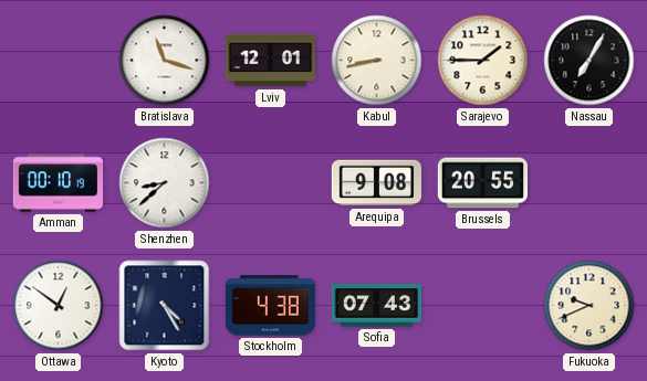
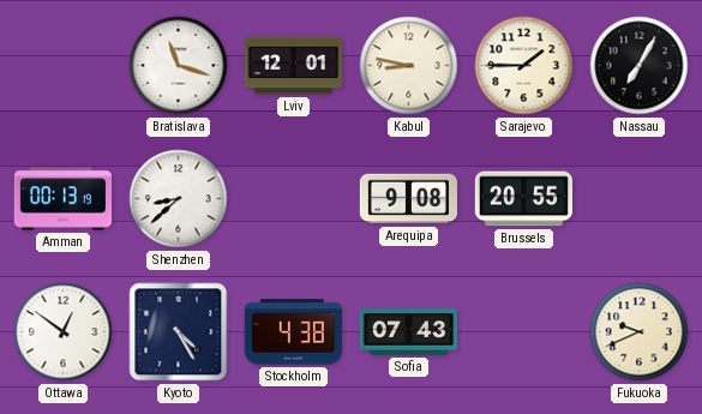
Kabul: 8:43 -> 8:47
Amman: 00:10 -> 00:13
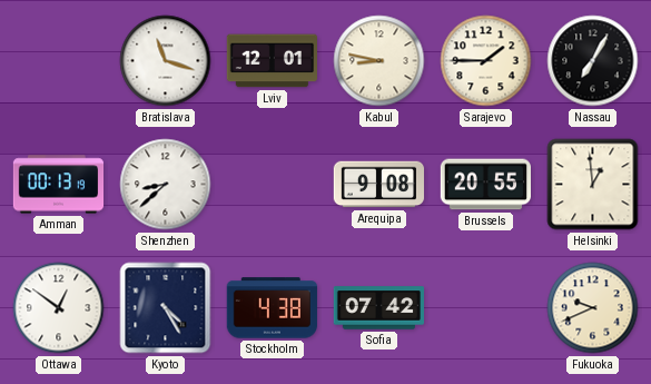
Helsinki: none -> 12:59
Sofia: 07:43 -> 07:42
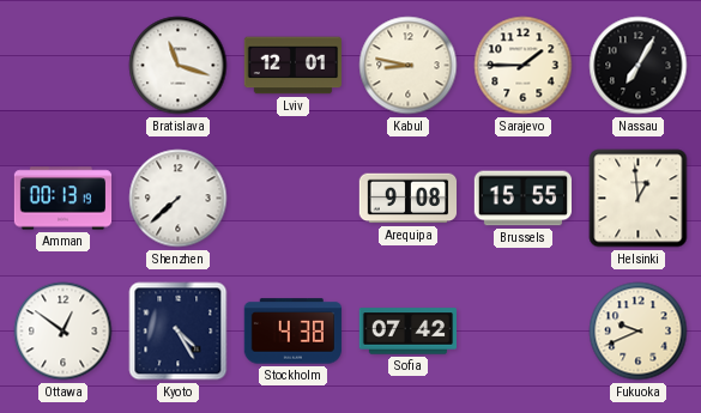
Shenzhen: 8:38 -> 7:38
Brussels: 20:55 -> 15:55
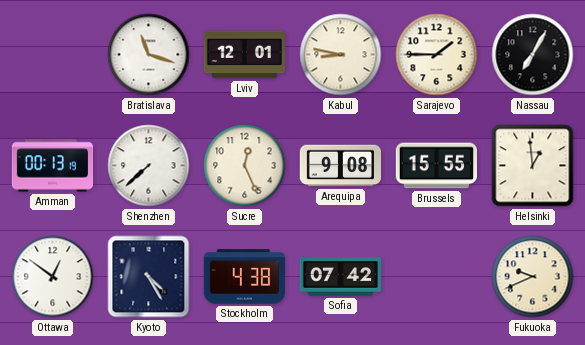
Sucre: none -> 12:26
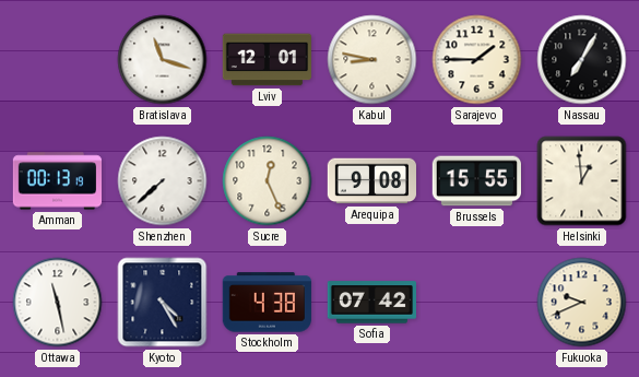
Ottawa: 12:51 -> 11:28
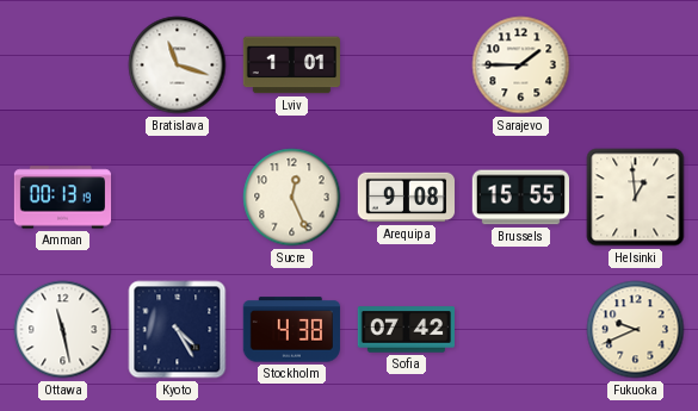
Lviv: 12:01 -> 1:01
Kabul: 8:47 -> none
Nassau: 7:05 -> none
Shenzhen: 7:38 -> none
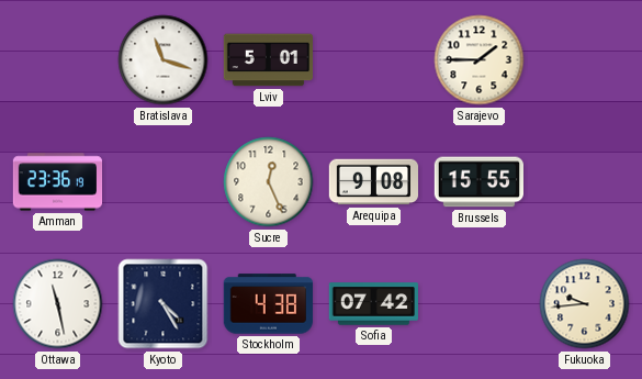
Lviv: 1:01 -> 5:01
Amman: 00:13 -> 23:36
Helsinki: 12:59 -> none
Fukuoka: 9:41 -> 9:44
